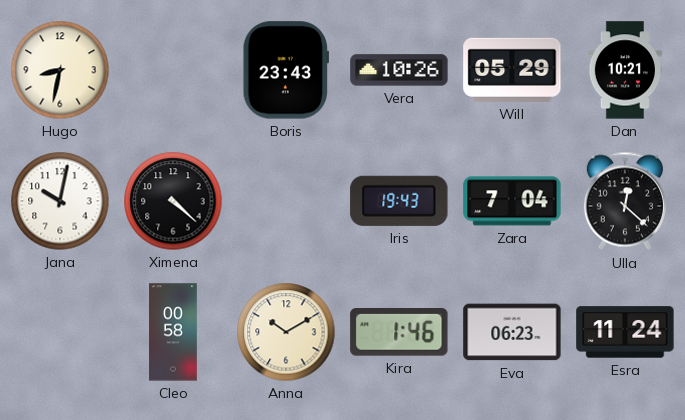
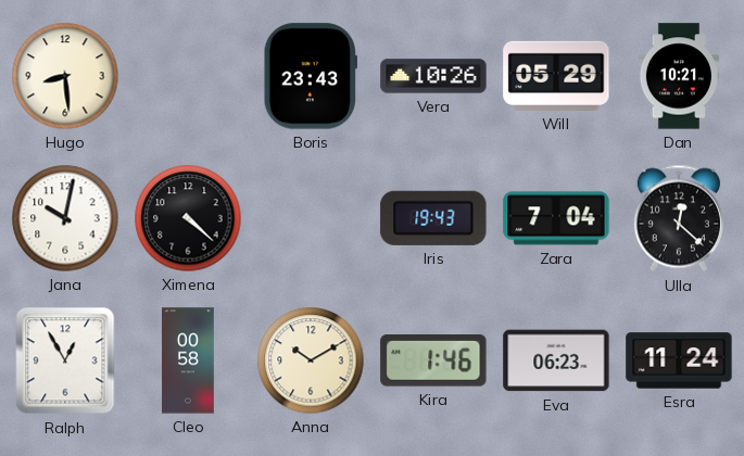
Hugo: 8:32 -> 8:29
Ralph: none -> 12:55
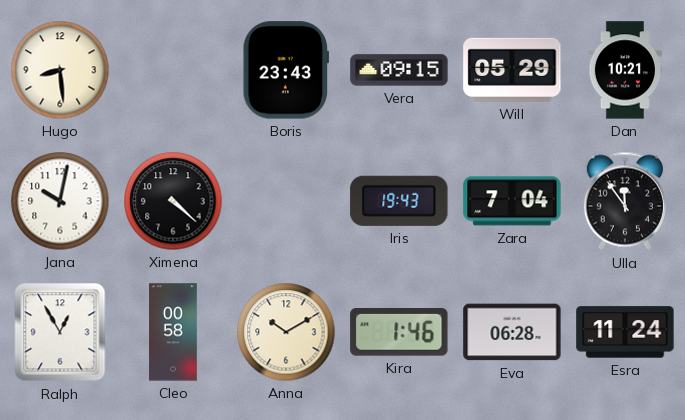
Vera: 10:26 -> 09:15
Ulla: 12:22 -> 11:54
Eva: 06:23 -> 06:28
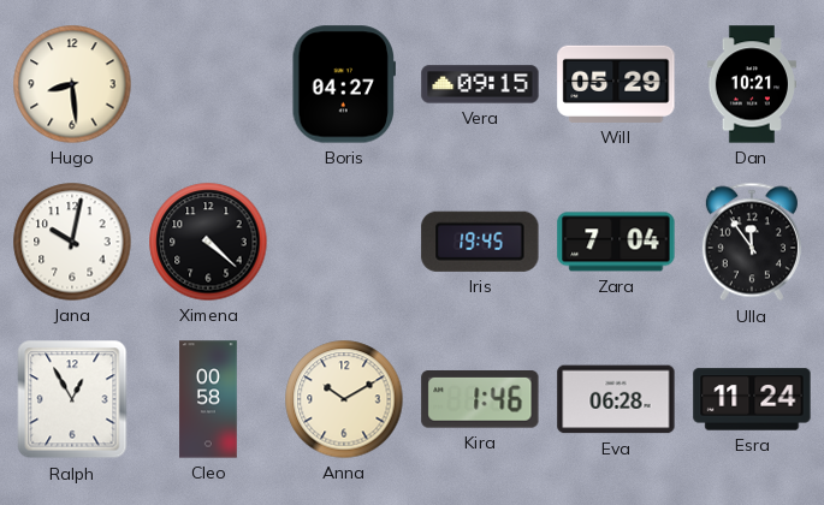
Boris: 23:43 -> 04:27
Iris: 19:43 -> 19:45
